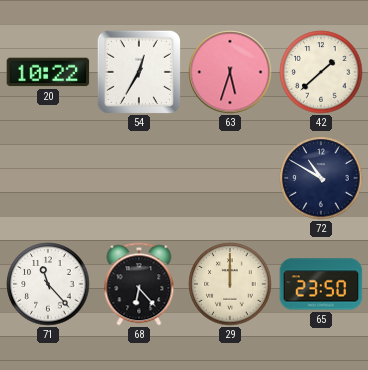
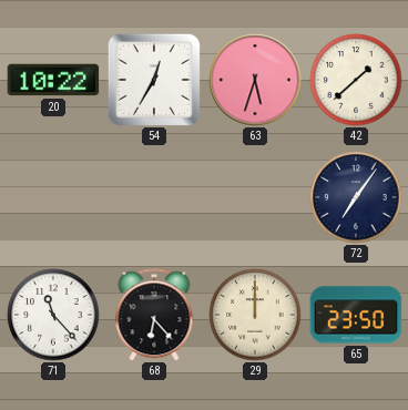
72: 10:50 -> 7:06
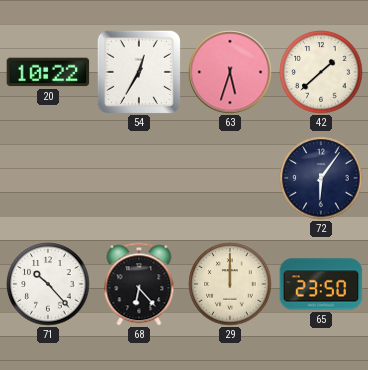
72: 7:06 -> 6:06
71: 11:23 -> 10:23
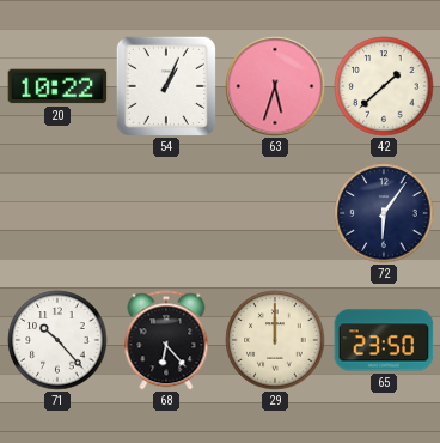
54: 12:35 -> 1:04
